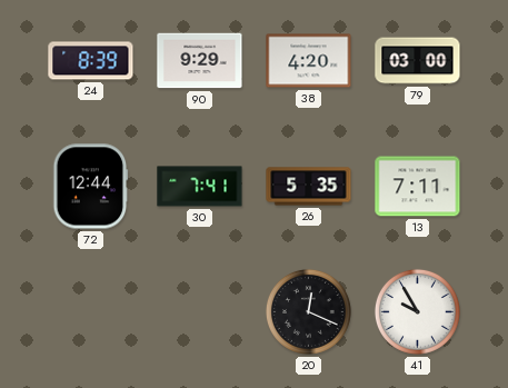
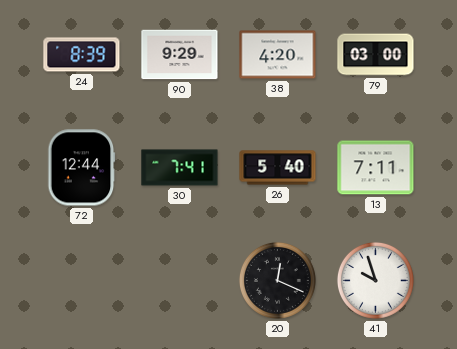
26: 5:35 -> 5:40
41: 9:55 -> 9:57
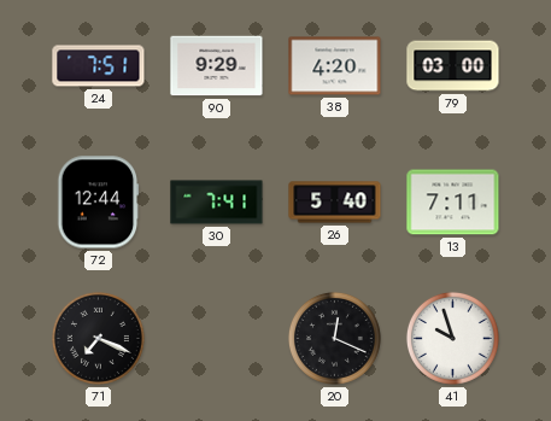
24: 8:39 -> 7:51
71: none -> 7:19
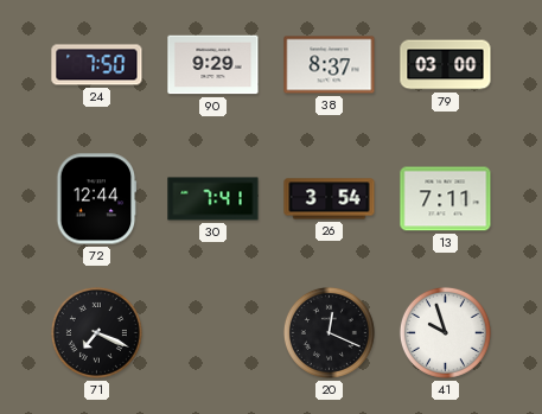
24: 7:51 -> 7:50
38: 4:20 -> 8:37
26: 5:40 -> 3:54
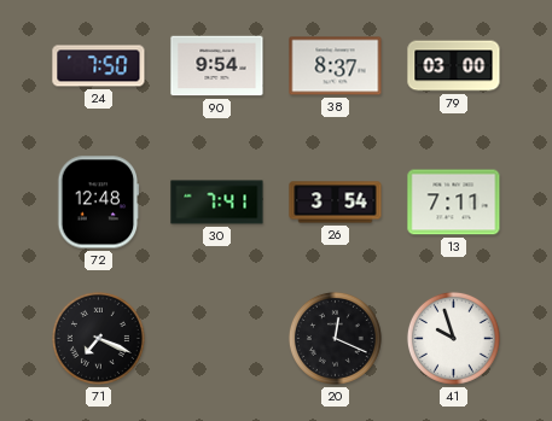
90: 9:29 -> 9:54
72: 12:44 -> 12:48
